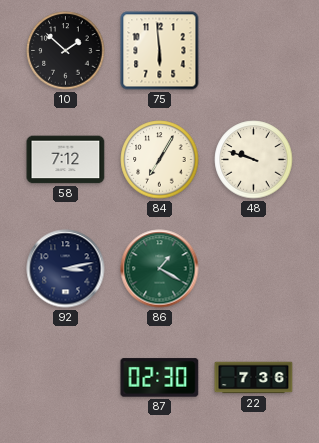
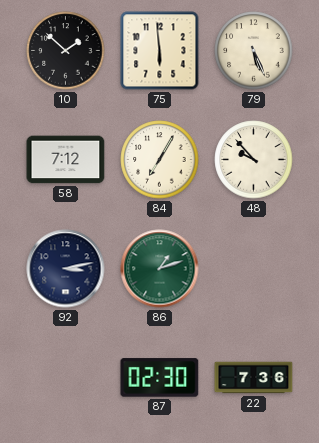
79: none -> 5:26
48: 9:48 -> 9:53
86: 1:20 -> 1:12
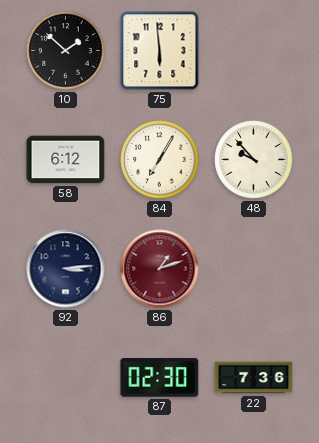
79: 5:26 -> none
58: 7:12 -> 6:12
92: 3:13 -> 3:14
86 dial: green -> burgundy
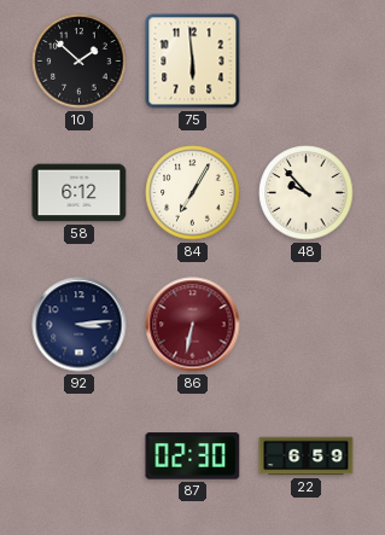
86: 1:12 -> 6:32
22: 7:36 -> 6:59
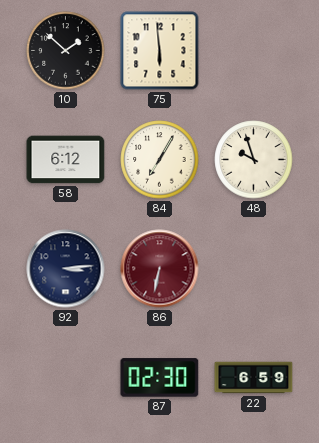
48: 9:53 -> 9:57
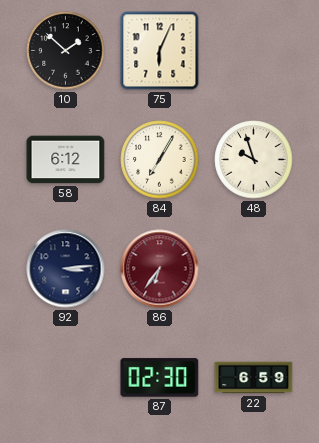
75: 5:59 -> 6:04
86: 6:32 -> 6:36
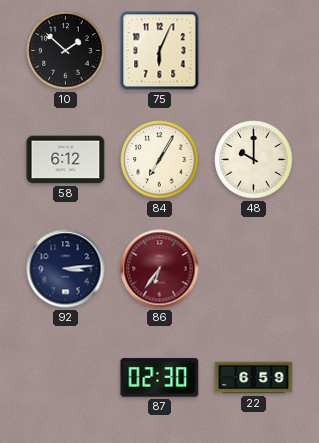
48: 9:57 -> 10:00
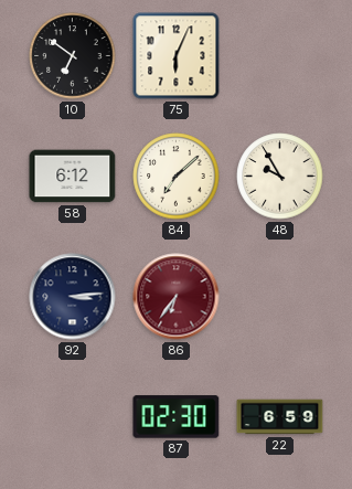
10: 1:52 -> 6:51
84: 7:05 -> 7:08
48: 10:00 -> 9:55
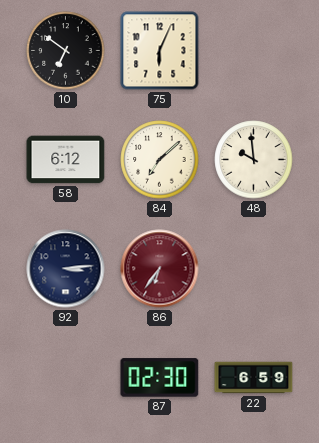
48: 9:55 -> 9:59
